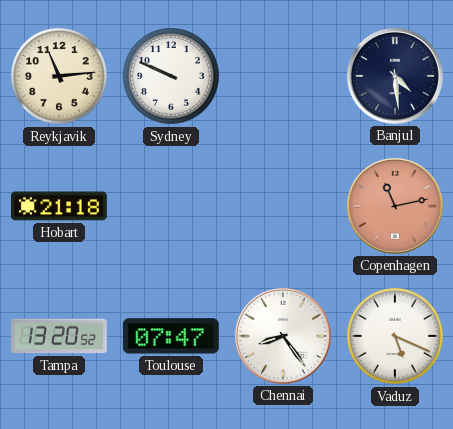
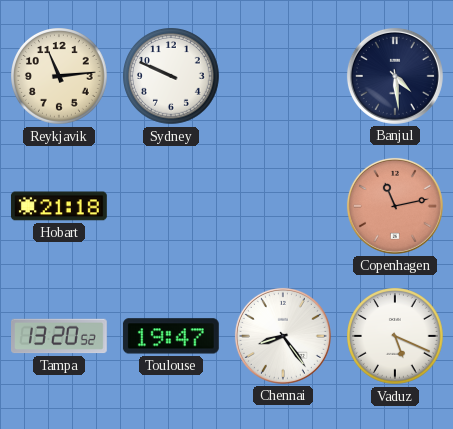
Toulouse: 07:47 -> 19:47
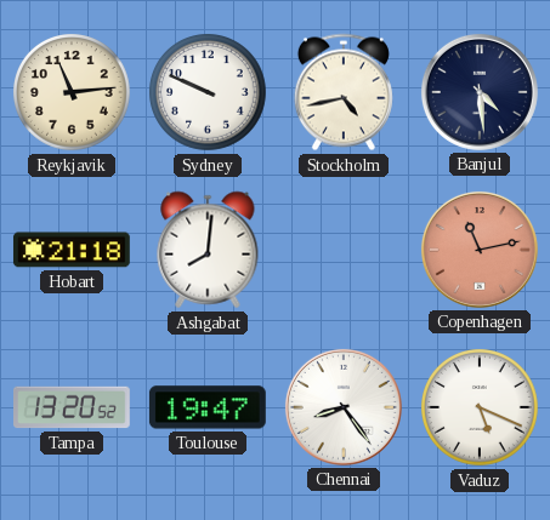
Stockholm: none -> 4:43
Ashgabat: none -> 8:01
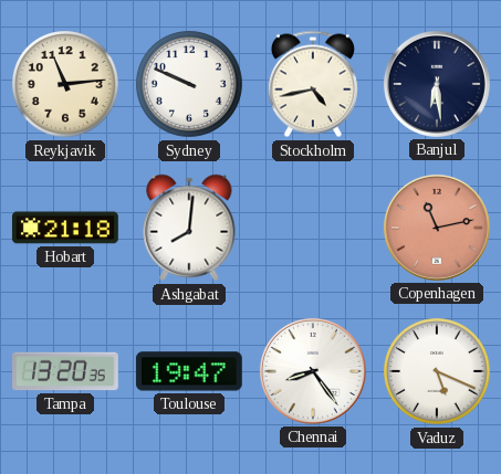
Banjul: 4:29 -> 6:29
Tampa: 13:20:52 -> 13:20:35
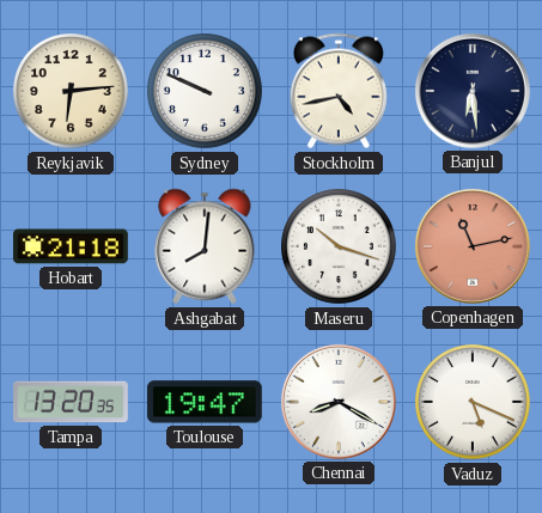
Reykjavik: 11:14 -> 6:14
Maseru: none -> 10:18
Chennai: 8:24 -> 8:20
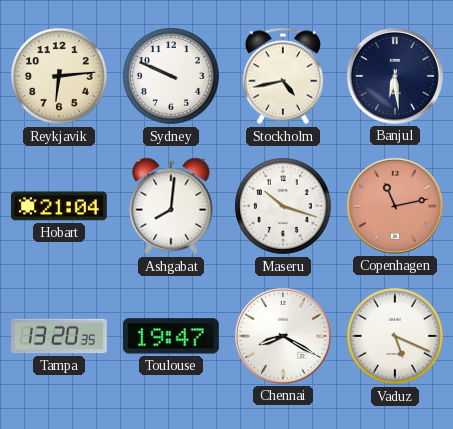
Hobart: 21:18 -> 21:04
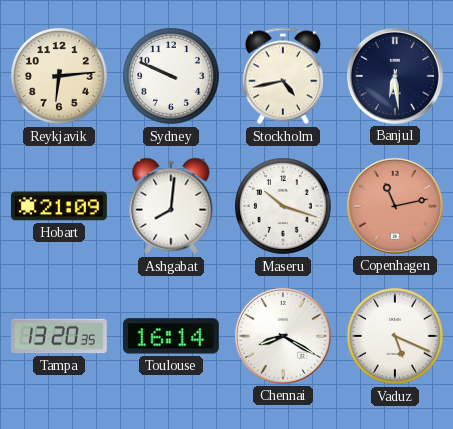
Hobart: 21:04 -> 21:09
Toulouse: 19:47 -> 16:14
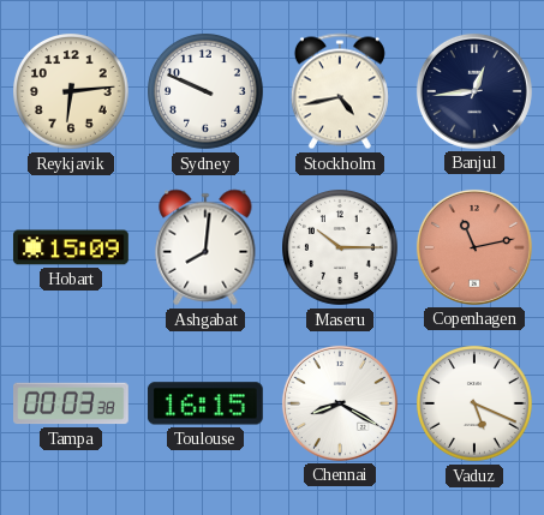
Banjul: 6:29 -> 12:44
Hobart: 21:09 -> 15:09
Maseru: 10:18 -> 10:15
Tampa: 13:20 -> 00:03
Toulouse: 16:14 -> 16:15
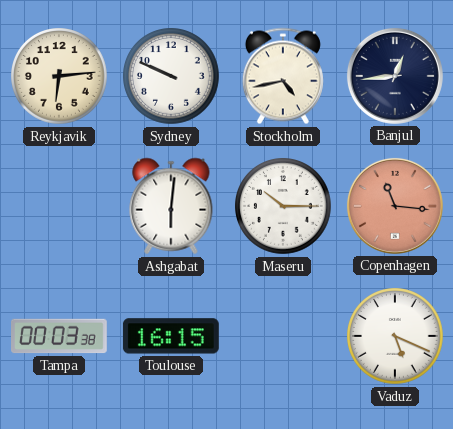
Hobart: 15:09 -> none
Ashgabat: 8:01 -> 6:01
Copenhagen: 11:13 -> 11:16
Chennai: 8:20 -> none
